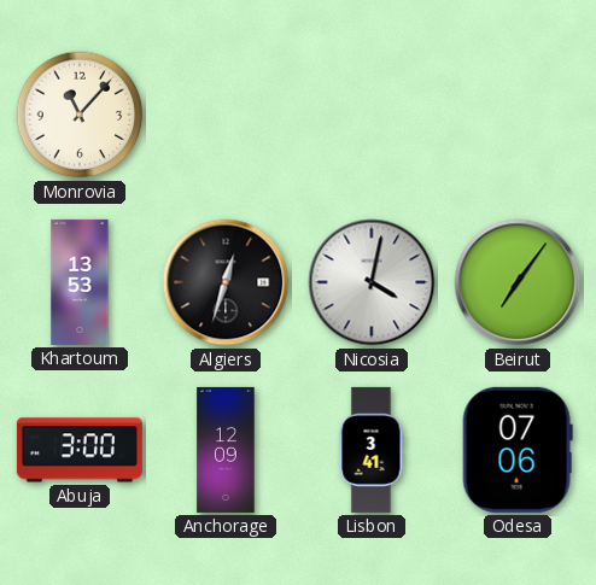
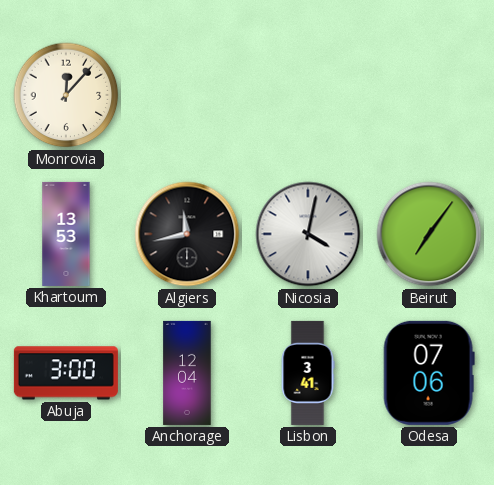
Monrovia: 11:07 -> 12:07
Algiers: 12:33 -> 11:43
Anchorage: 12:09 -> 12:04
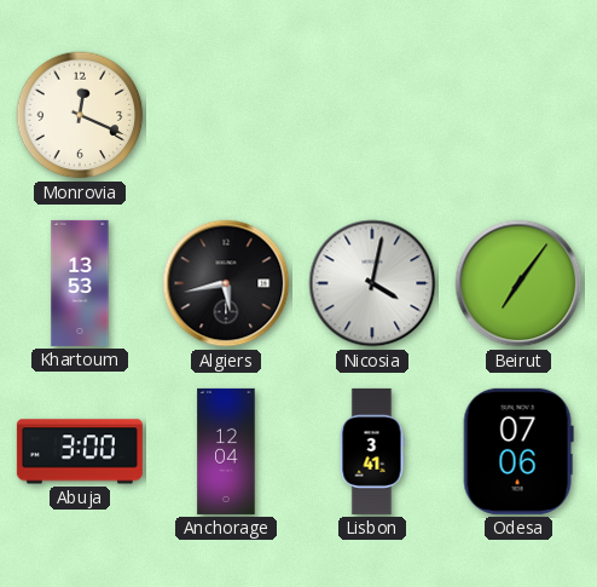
Monrovia: 12:07 -> 12:19
Algiers: 11:43 -> 5:43
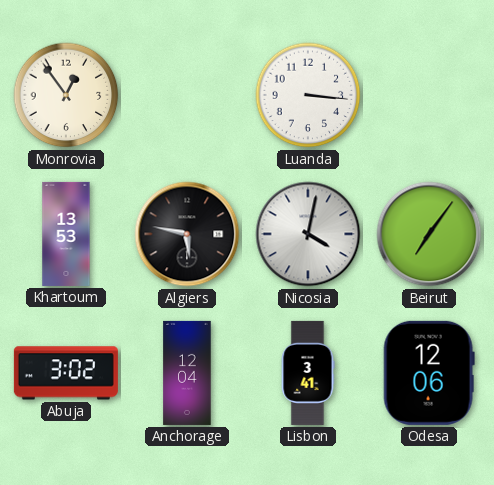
Monrovia: 12:19 -> 12:54
Luanda: none -> 3:16
Algiers: 5:43 -> 5:47
Abuja: 3:00 -> 3:02
Odesa: 07:06 -> 12:06
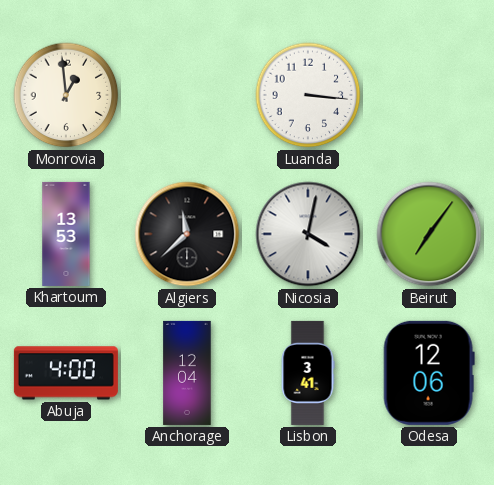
Monrovia: 12:54 -> 12:59
Algiers: 5:47 -> 11:38
Abuja: 3:02 -> 4:00
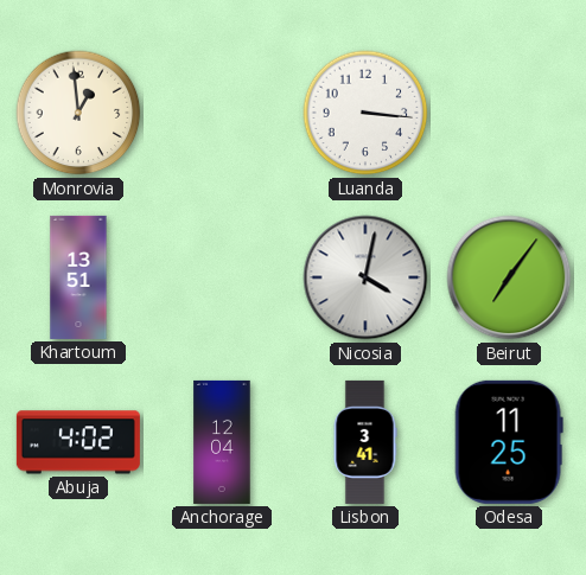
Khartoum: 13:53 -> 13:51
Algiers: 11:38 -> none
Abuja: 4:00 -> 4:02
Odesa: 12:06 -> 11:25
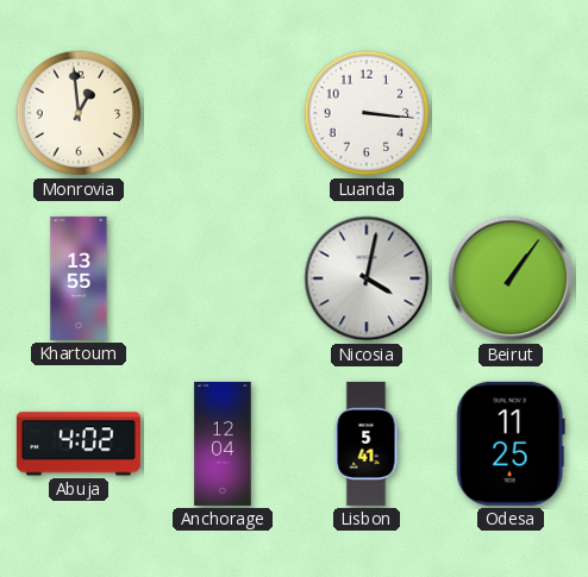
Khartoum: 13:51 -> 13:55
Beirut: 7:06 -> 1:06
Lisbon: 3:41 -> 5:41
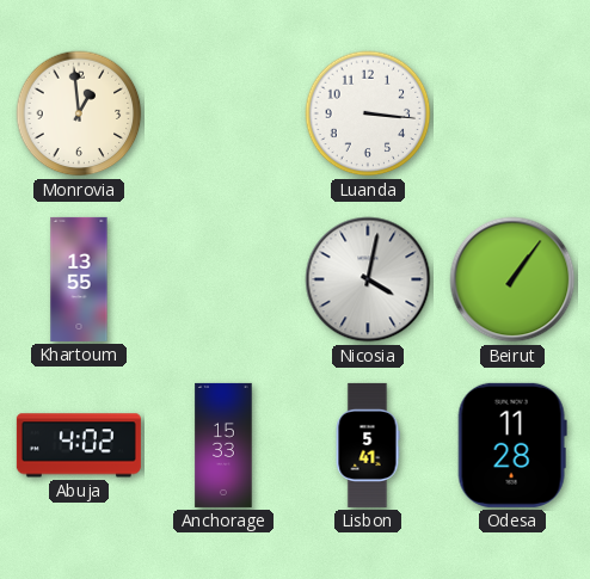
Anchorage: 12:04 -> 15:33
Odesa: 11:25 -> 11:28
